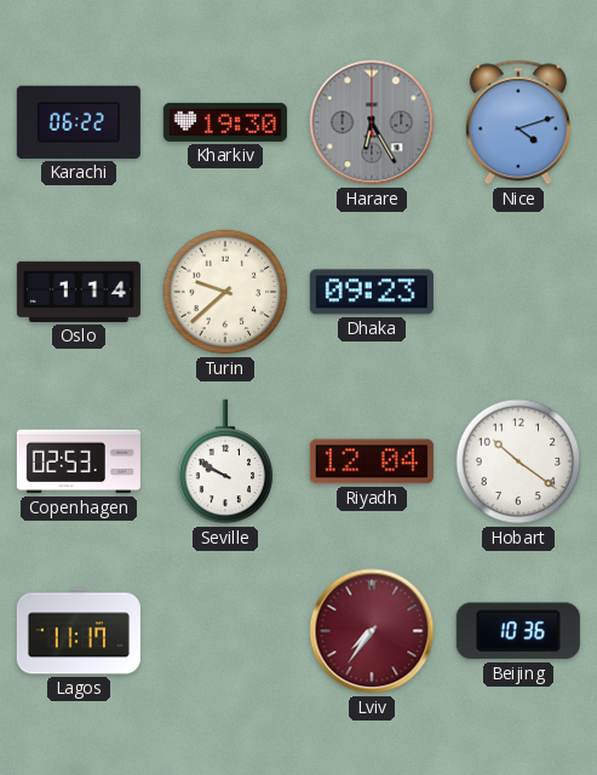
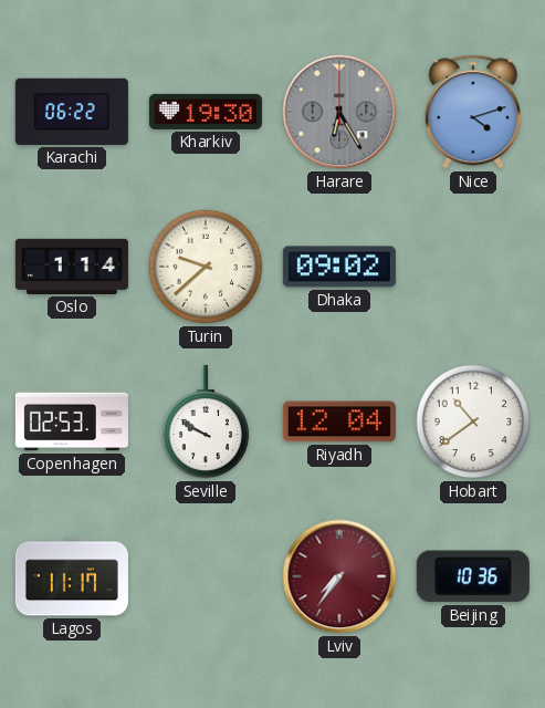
Dhaka: 09:23 -> 09:02
Hobart: 10:21 -> 10:39
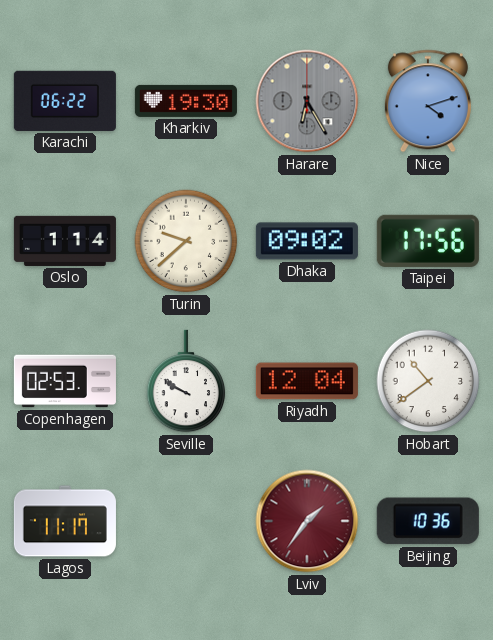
Taipei: none -> 17:56
Lviv: 7:36 -> 1:36
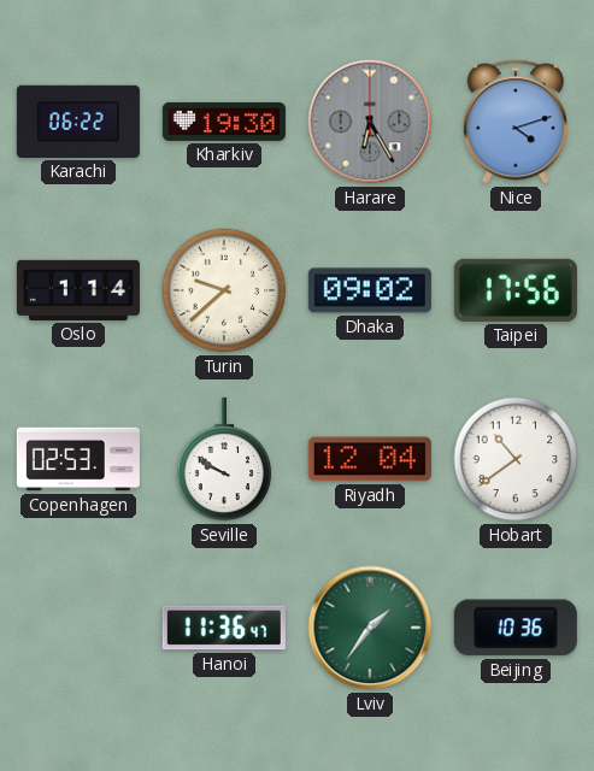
Lagos: 11:17 -> none
Hanoi: none -> 11:36
Lviv dial: burgundy -> green
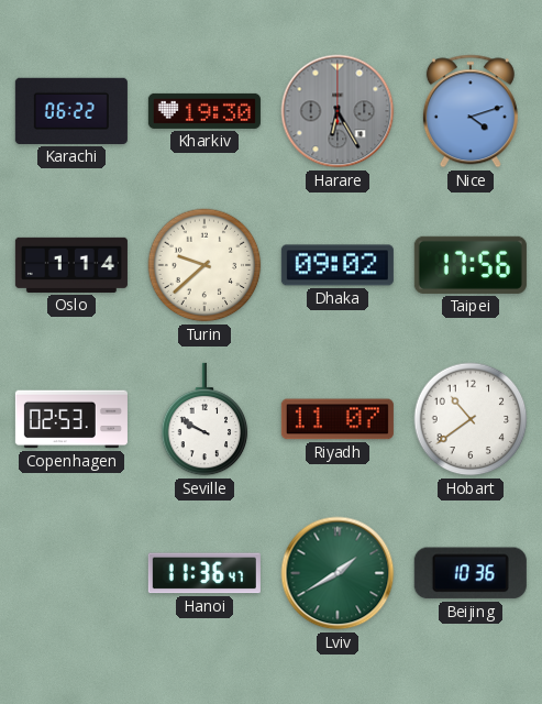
Riyadh: 12:04 -> 11:07
Lviv: 1:36 -> 1:40
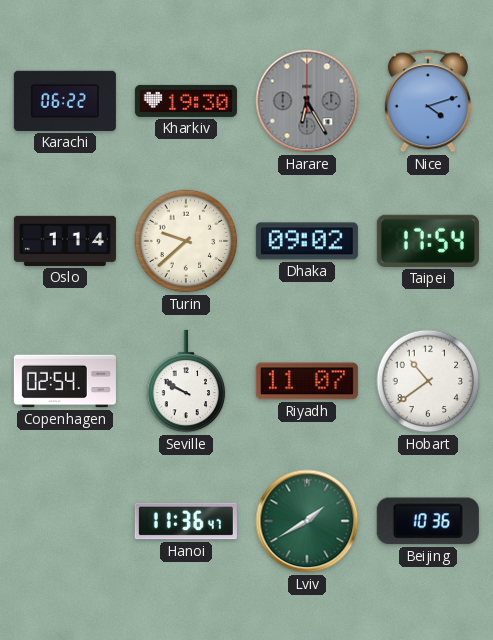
Taipei: 17:56 -> 17:54
Copenhagen: 02:53 -> 02:54
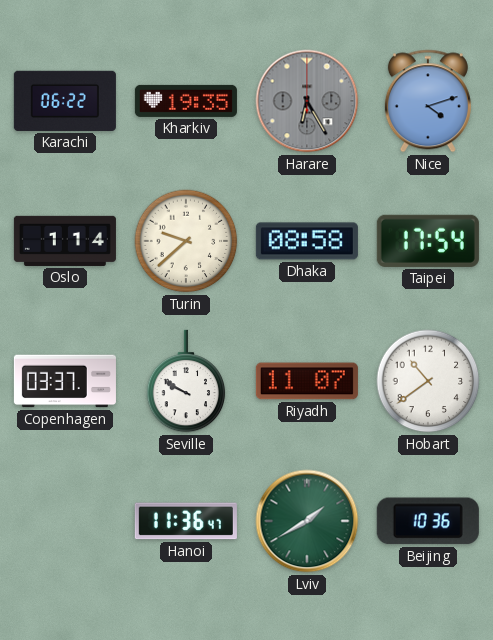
Kharkiv: 19:30 -> 19:35
Dhaka: 09:02 -> 08:58
Copenhagen: 02:54 -> 03:37
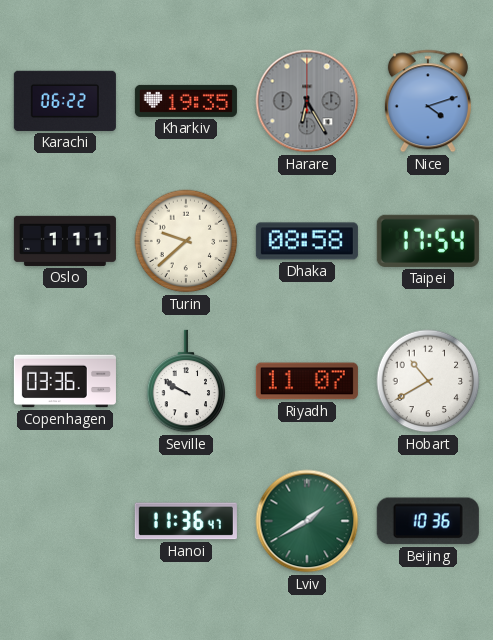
Oslo: 1:14 -> 1:11
Copenhagen: 03:37 -> 03:36
Hobart: 10:39 -> 10:40
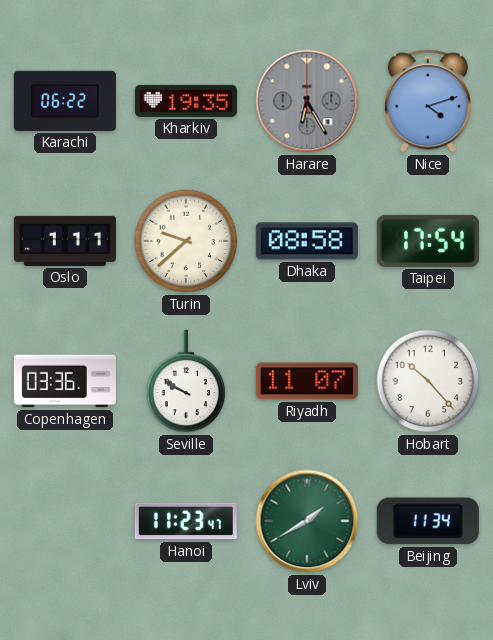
Hobart: 10:40 -> 10:23
Hanoi: 11:36 -> 11:23
Beijing: 10:36 -> 11:34
